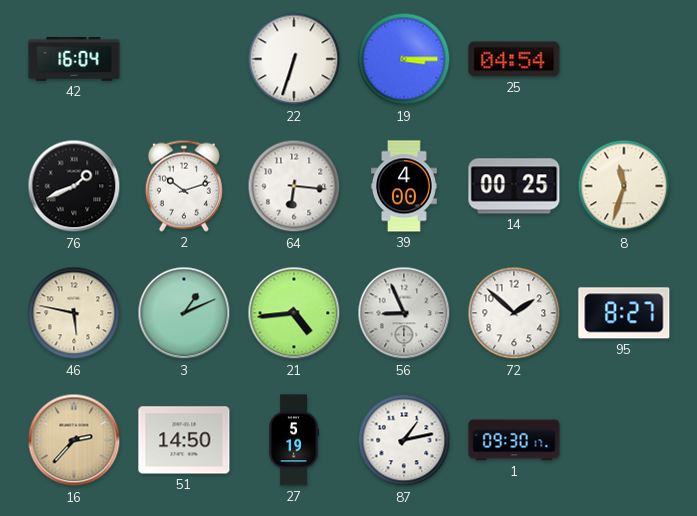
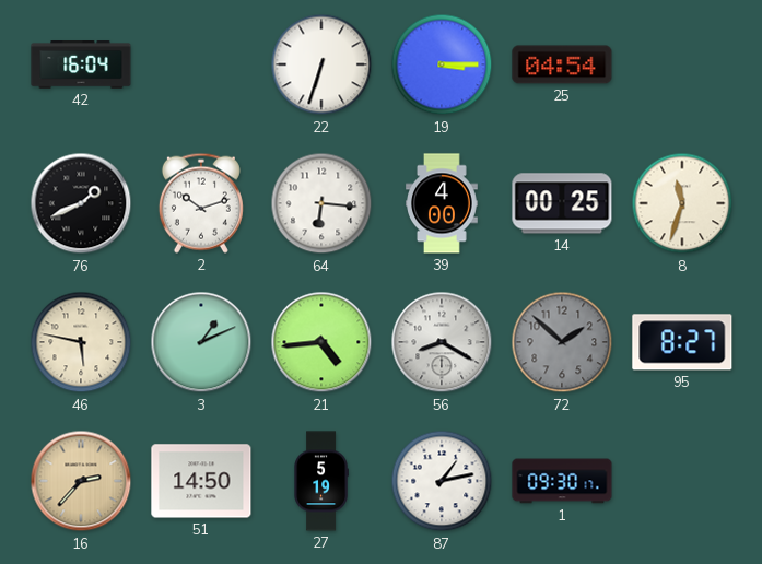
56: 8:56 -> 8:20
72 dial: white -> grey
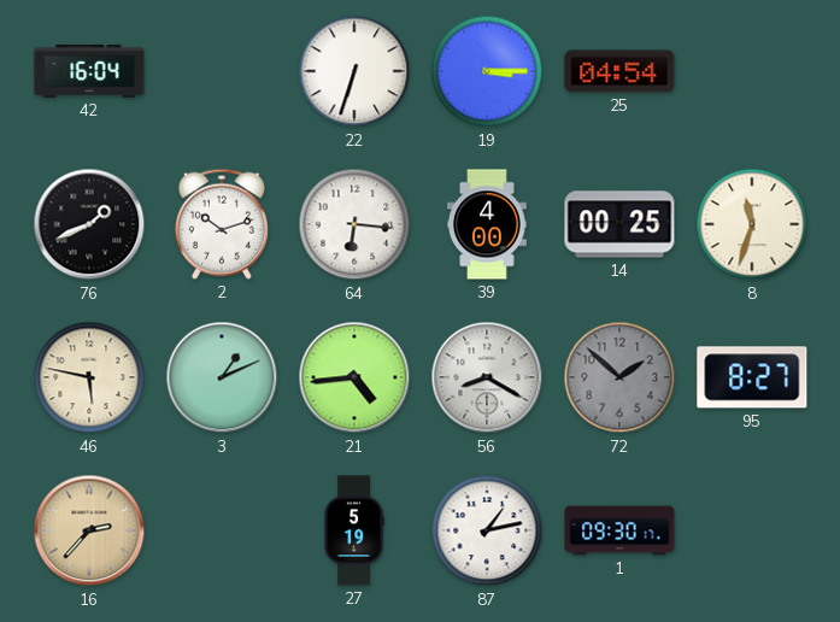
51: 14:50 -> none
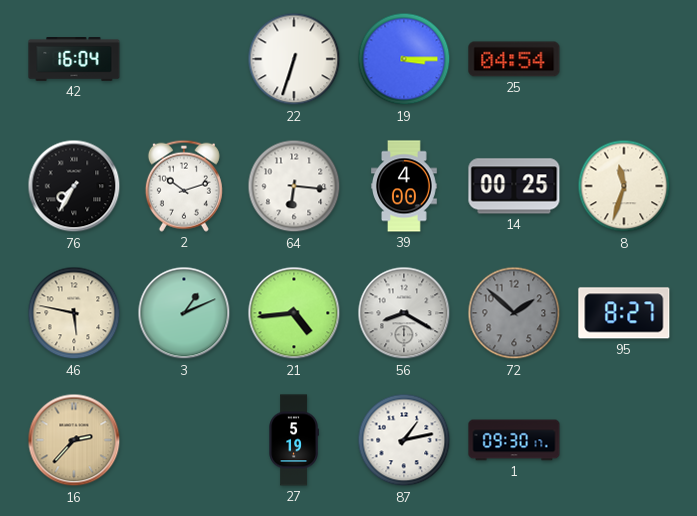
76: 1:41 -> 7:35
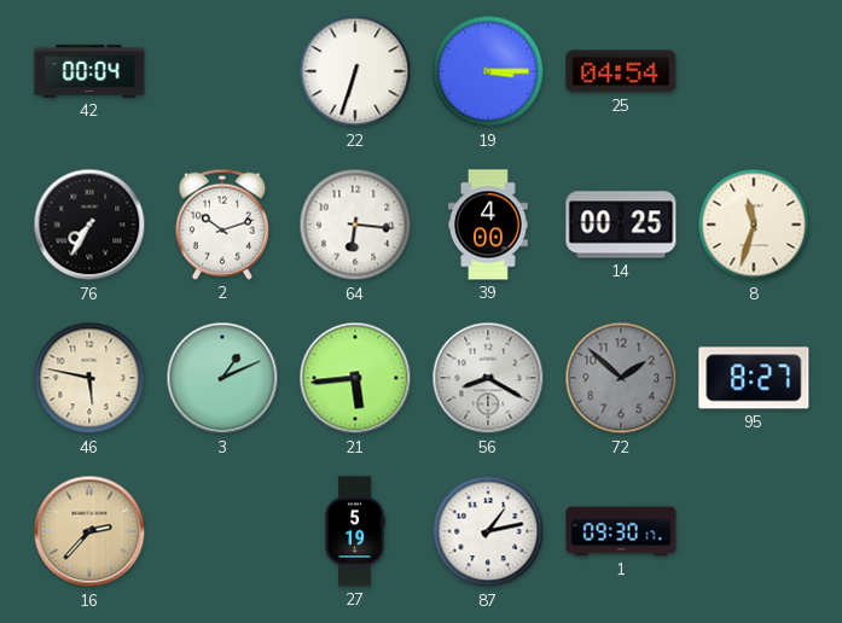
42: 16:04 -> 00:04
21: 4:44 -> 5:44
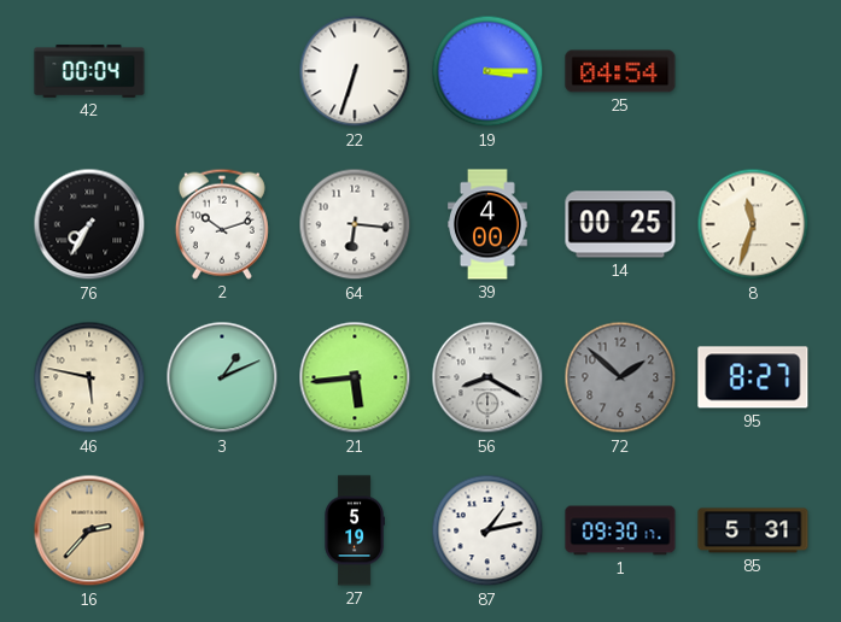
85: none -> 5:31
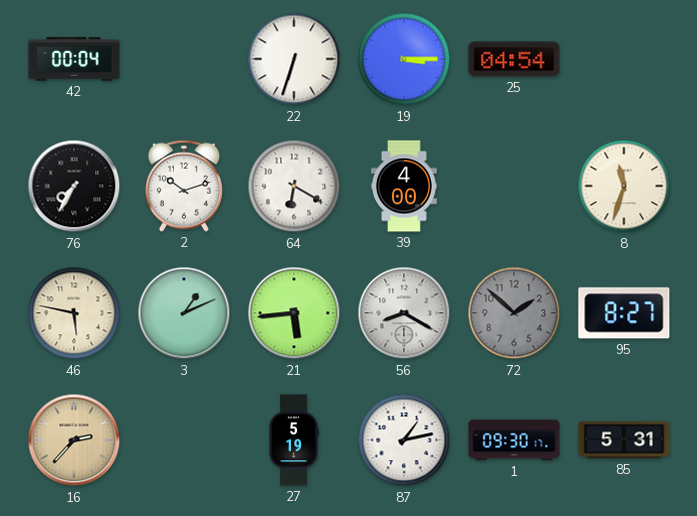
64: 6:16 -> 6:20
14: 00:25 -> none
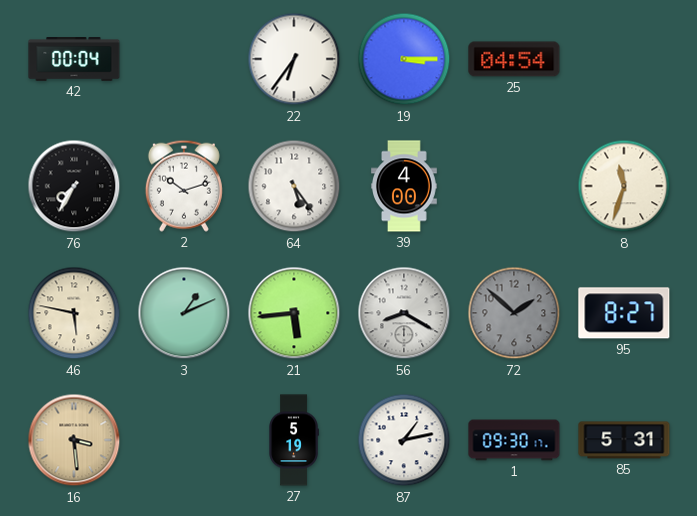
22: 6:33 -> 6:36
64: 6:20 -> 5:24
16: 2:37 -> 3:29
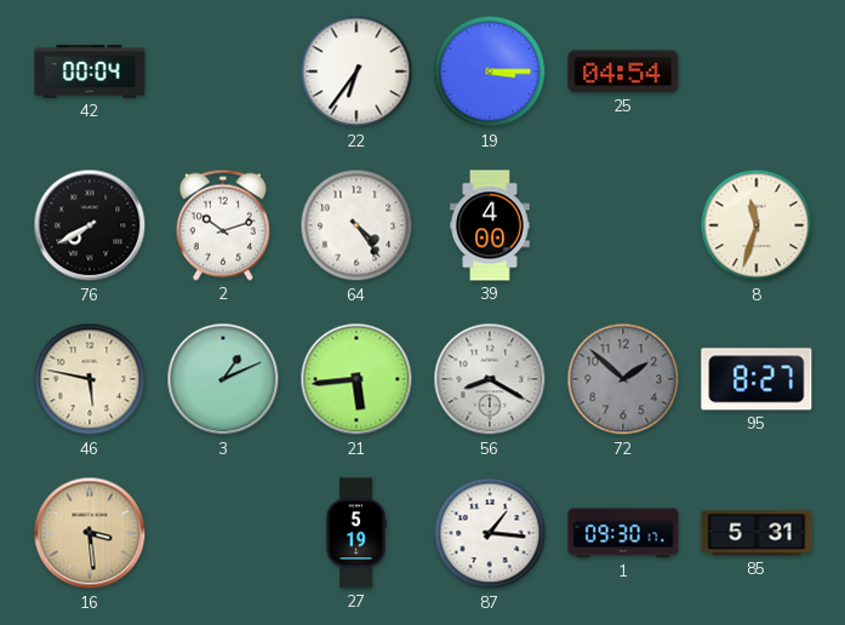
76: 7:35 -> 7:40
64: 5:24 -> 4:24
87: 1:13 -> 1:16
